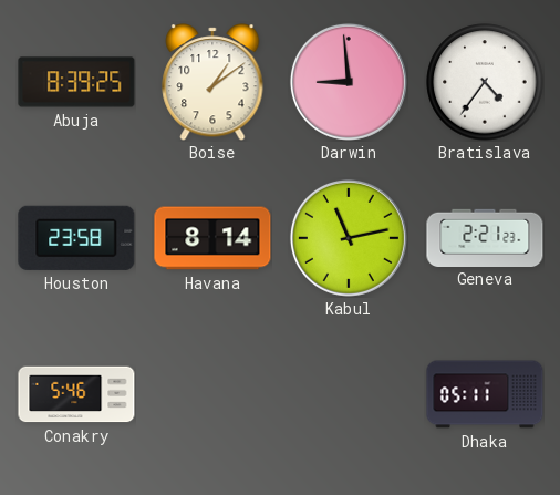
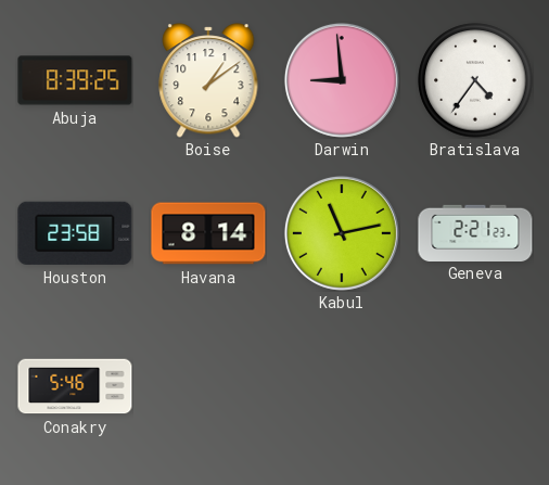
Dhaka: 05:11 -> none
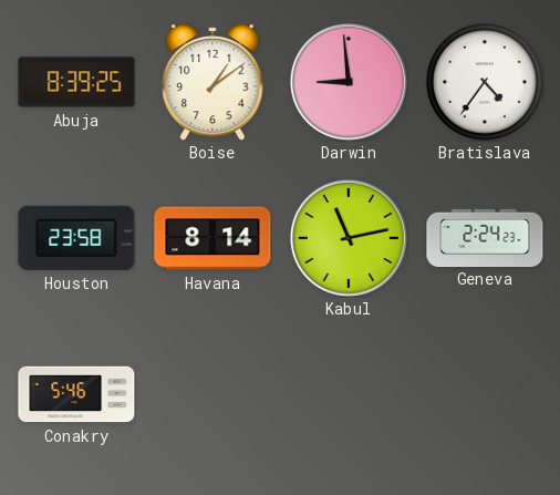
Geneva: 2:21 -> 2:24
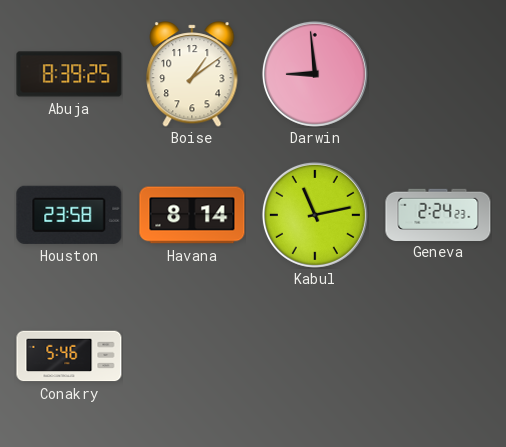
Bratislava: 4:36 -> none
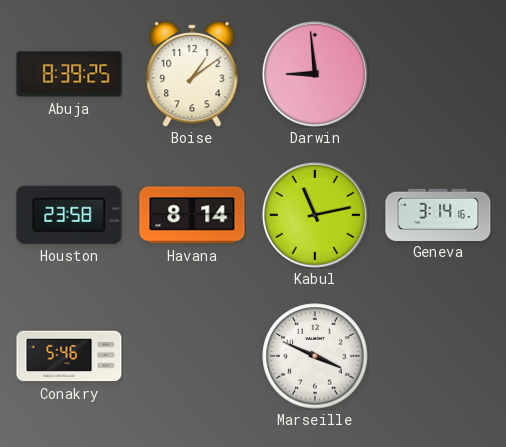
Geneva: 2:24 -> 3:14
Marseille: none -> 3:49
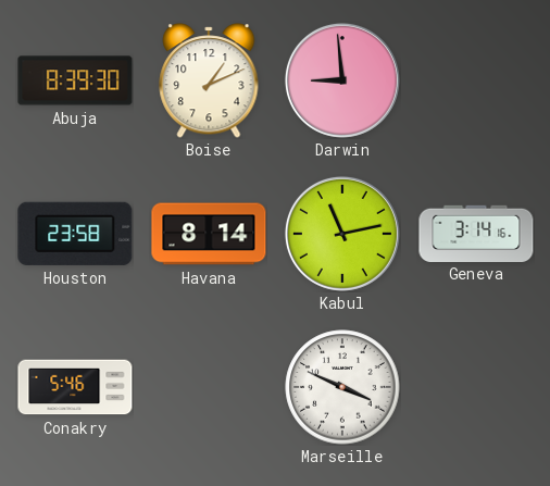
Abuja: 8:39:25 -> 8:39:30
Boise: 1:09 -> 1:11
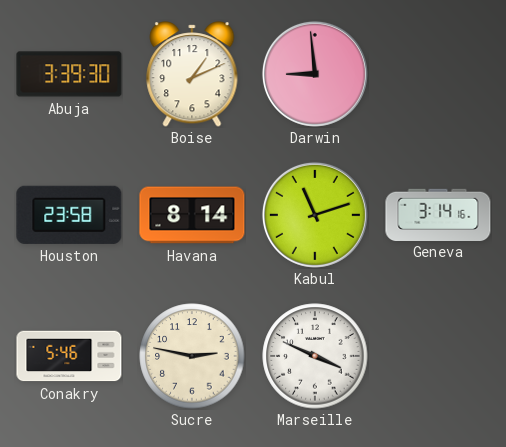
Abuja: 8:39 -> 3:39
Kabul: 11:13 -> 11:12
Sucre: none -> 2:47
